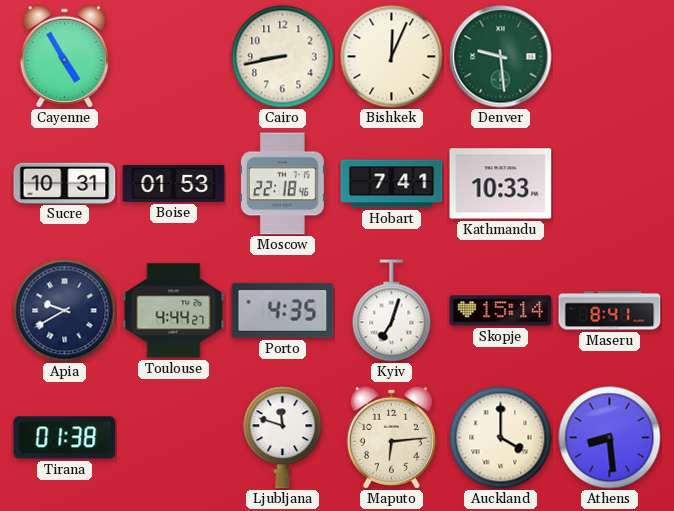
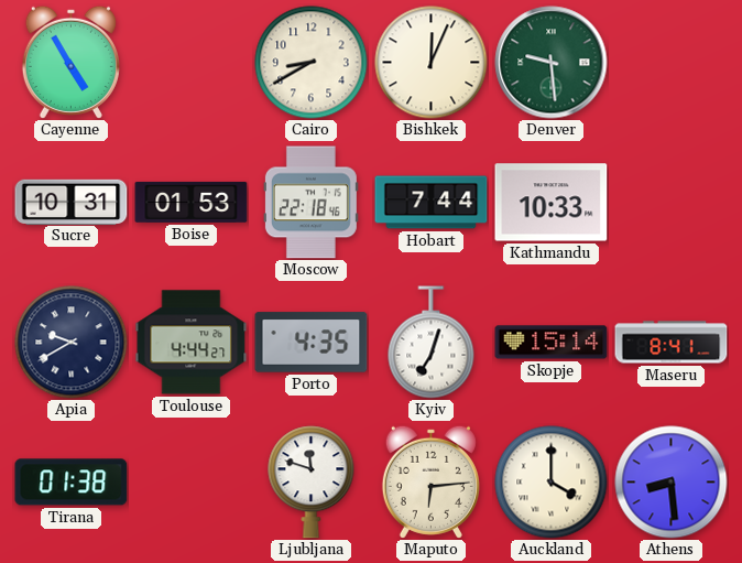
Cairo: 8:43 -> 8:40
Hobart: 7:41 -> 7:44
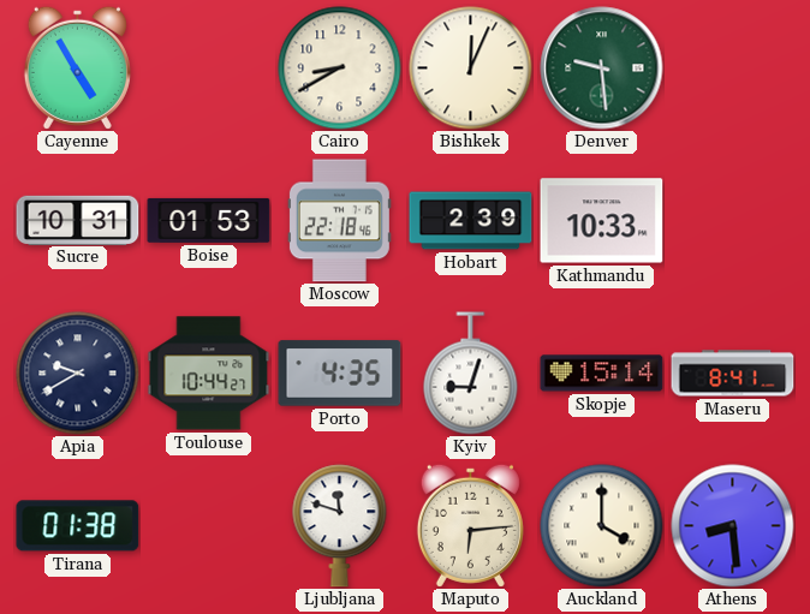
Hobart: 7:44 -> 2:39
Toulouse: 4:44 -> 10:44
Kyiv: 7:03 -> 9:03
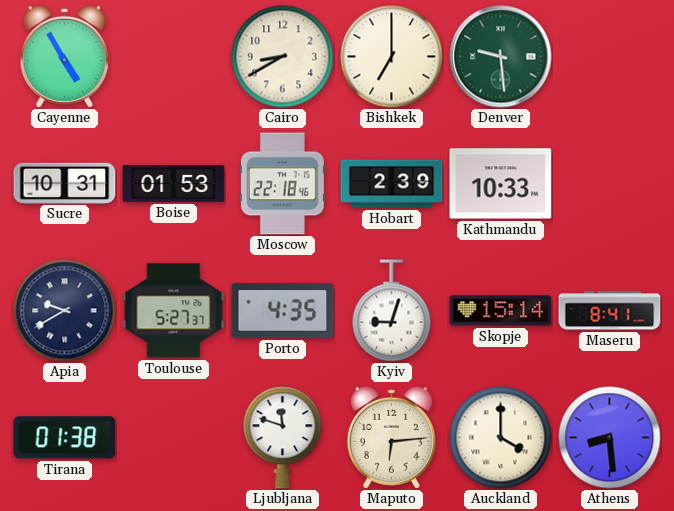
Bishkek: 12:04 -> 7:00
Toulouse: 10:44 -> 5:27
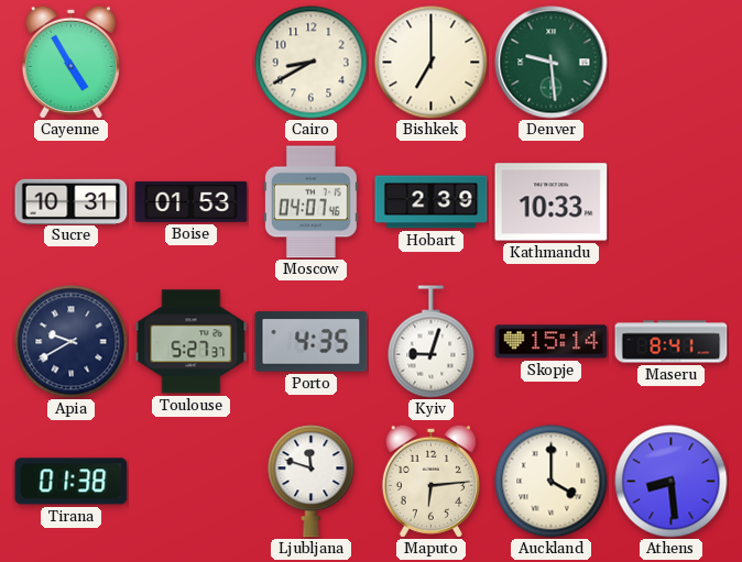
Moscow: 22:18 -> 04:07
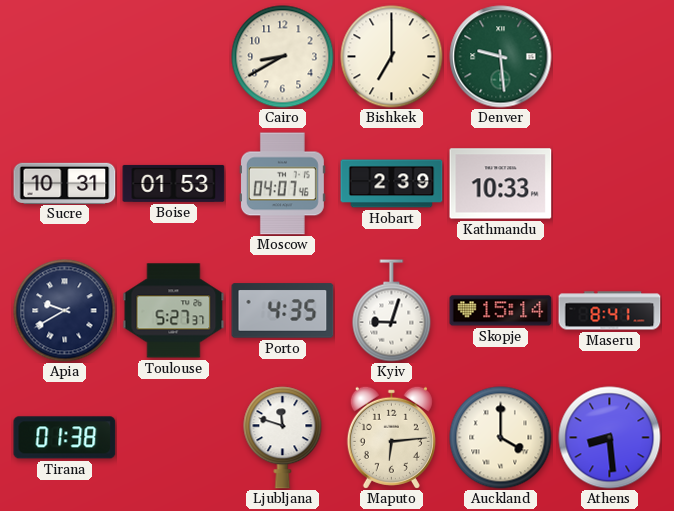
Cayenne: 4:55 -> none
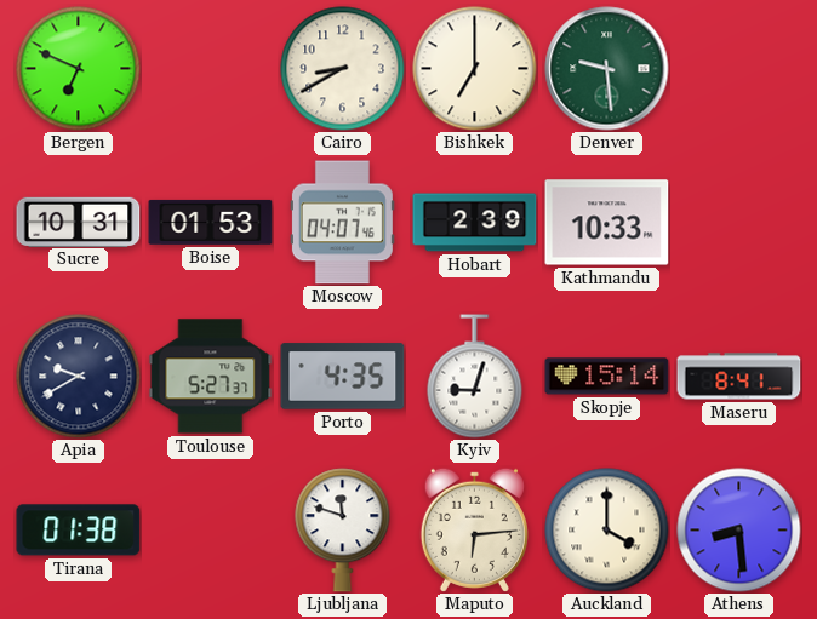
Bergen: none -> 6:49
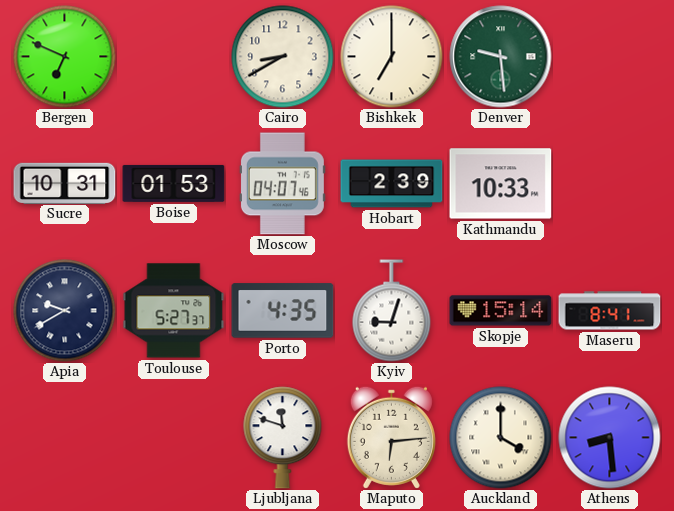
Tirana: 01:38 -> none
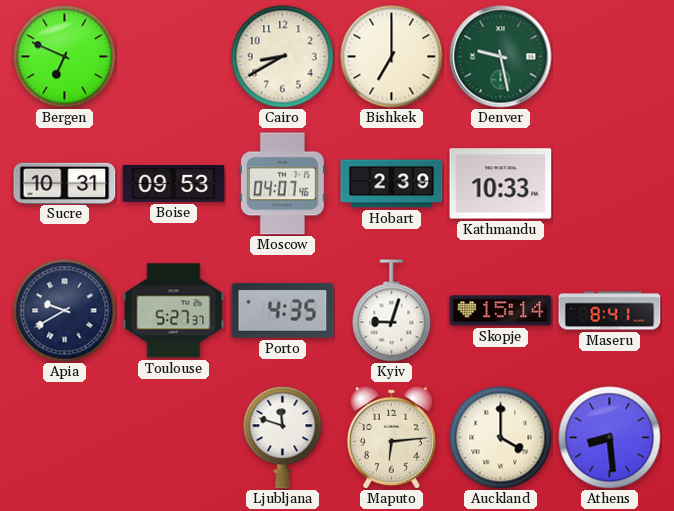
Denver: 9:29 -> 9:28
Boise: 01:53 -> 09:53
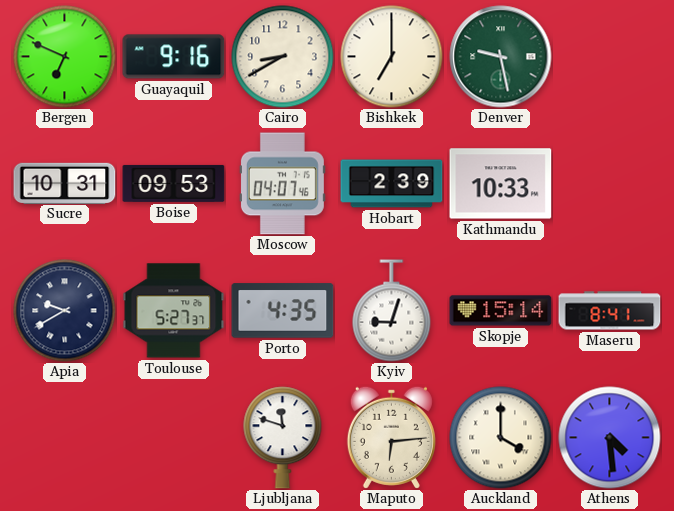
Guayaquil: none -> 9:16
Athens: 8:29 -> 4:29
